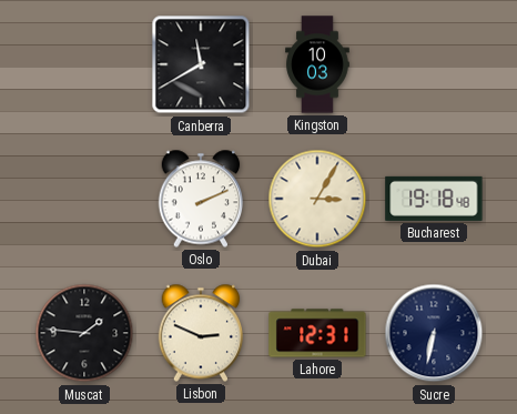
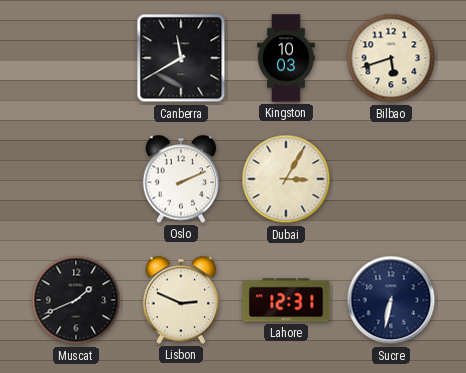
Bilbao: none -> 5:42
Bucharest: 19:18 -> none
Muscat: 1:46 -> 1:41
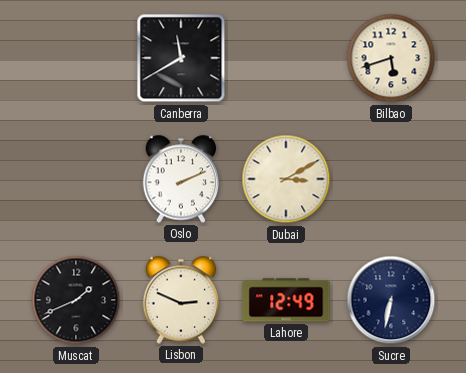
Kingston: 10:03 -> none
Dubai: 3:05 -> 3:10
Lahore: 12:31 -> 12:49
